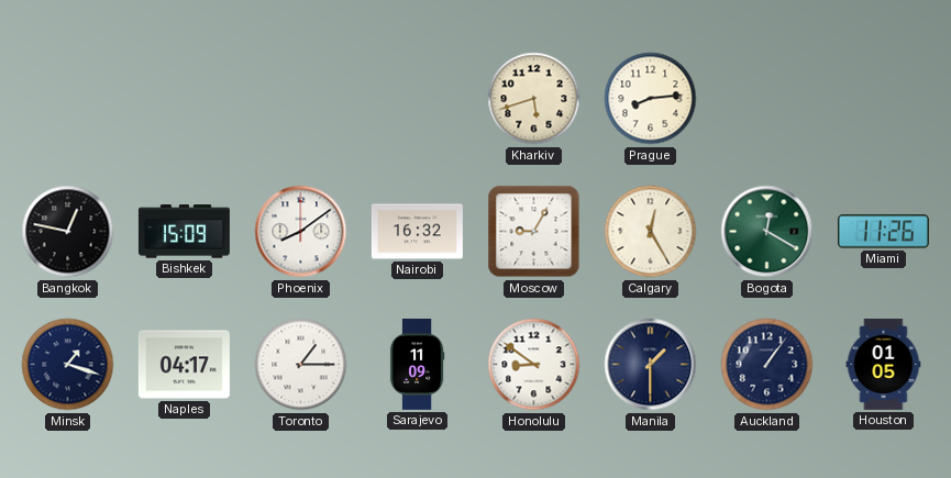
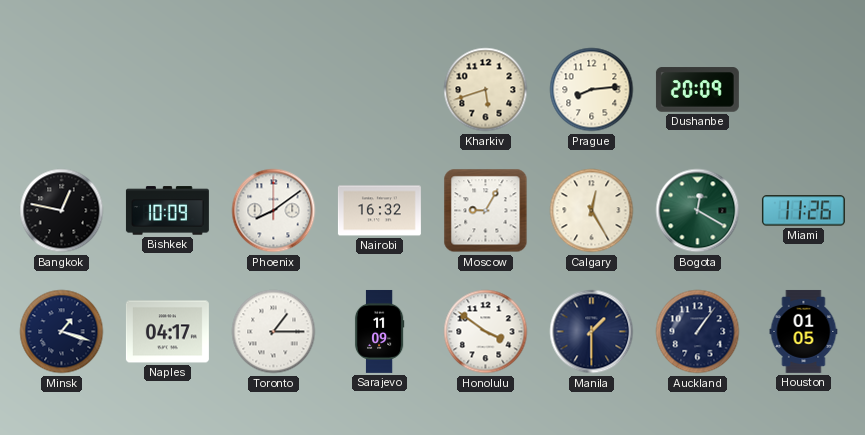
Dushanbe: none -> 20:09
Bishkek: 15:09 -> 10:09
Honolulu: 8:51 -> 3:51
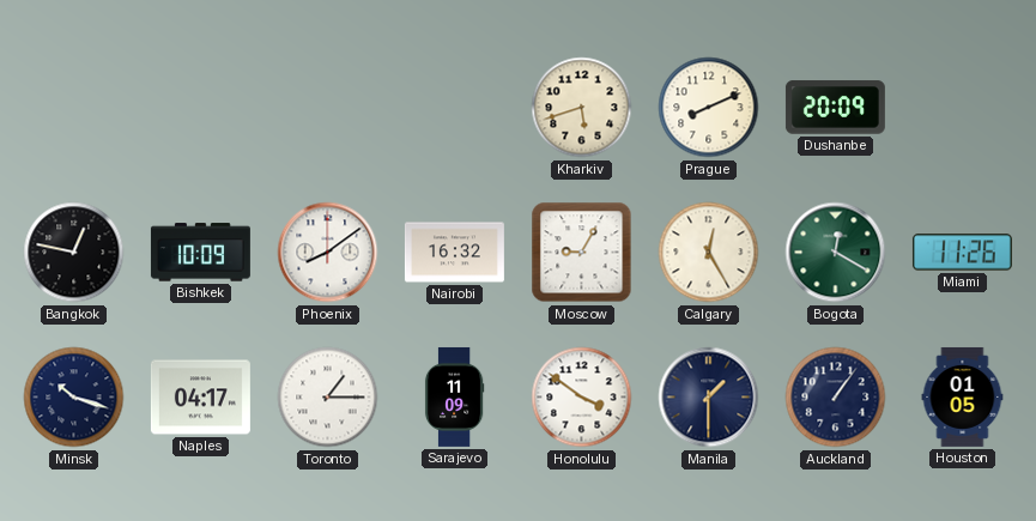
Prague: 8:14 -> 8:11
Minsk: 1:18 -> 10:18
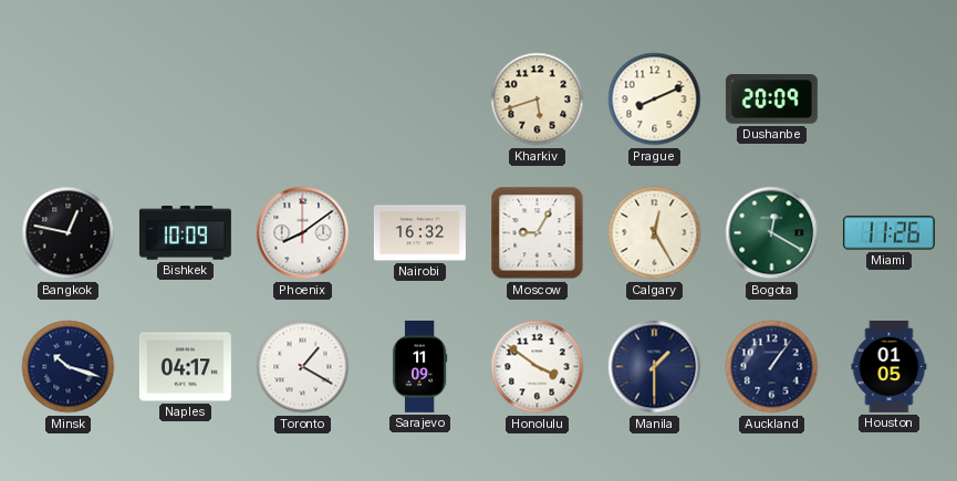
Toronto: 1:15 -> 1:20
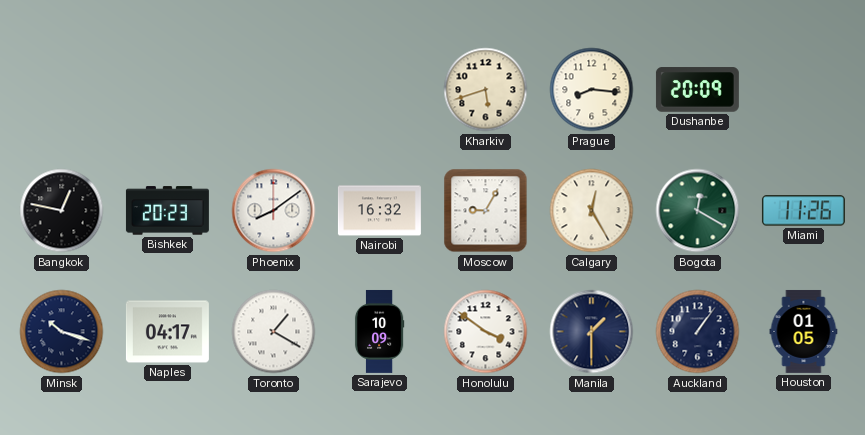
Prague: 8:11 -> 8:16
Bishkek: 10:09 -> 20:23
Sarajevo: 11:09 -> 10:09
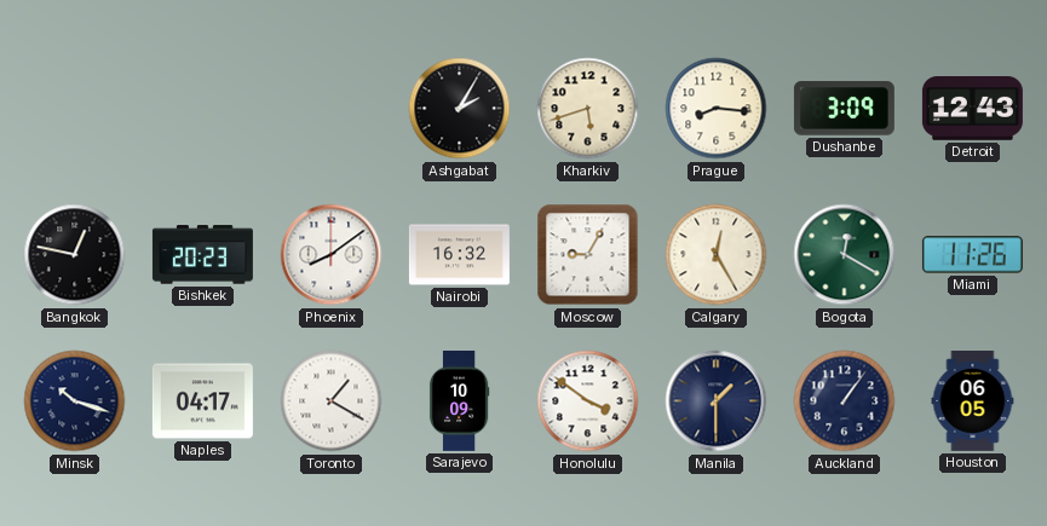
Ashgabat: none -> 2:05
Dushanbe: 20:09 -> 3:09
Detroit: none -> 12:43
Houston: 01:05 -> 06:05
